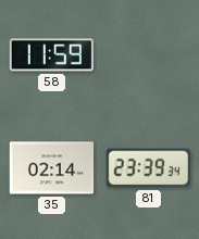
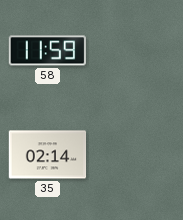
81: 23:39 -> none
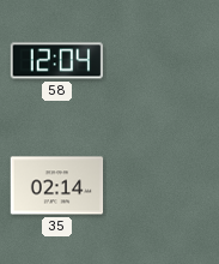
58: 11:59 -> 12:04
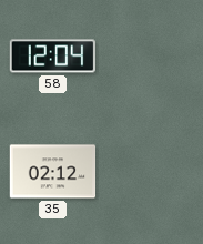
35: 02:14 -> 02:12
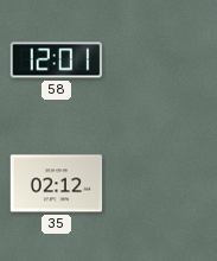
58: 12:04 -> 12:01
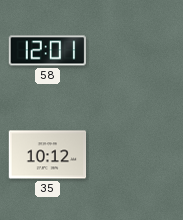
35: 02:12 -> 10:12
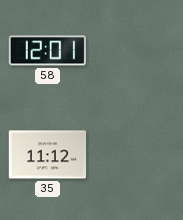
35: 10:12 -> 11:12
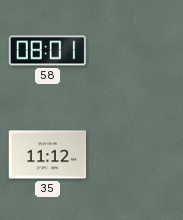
58: 12:01 -> 08:01
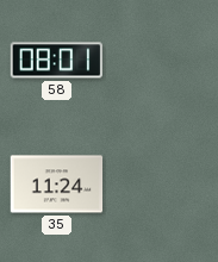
35: 11:12 -> 11:24
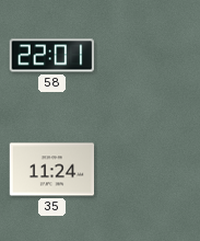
58: 08:01 -> 22:01
